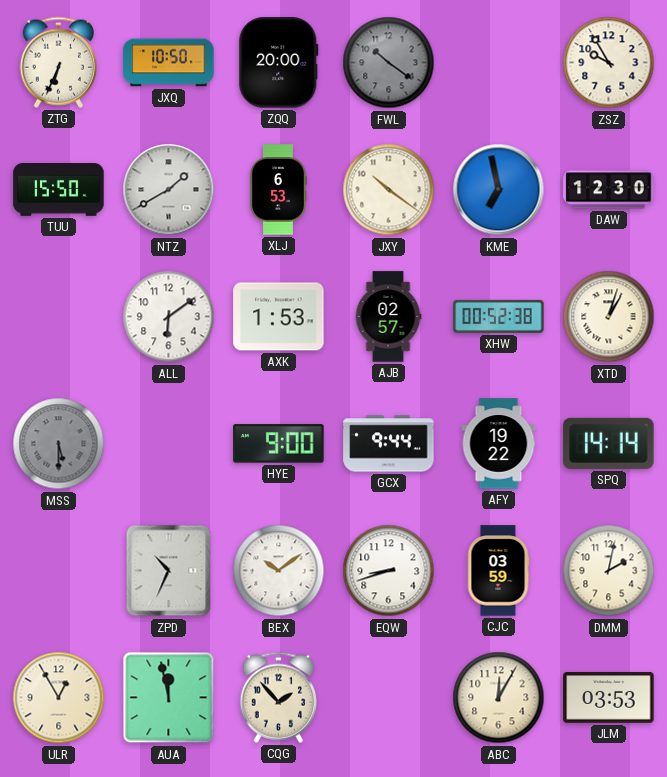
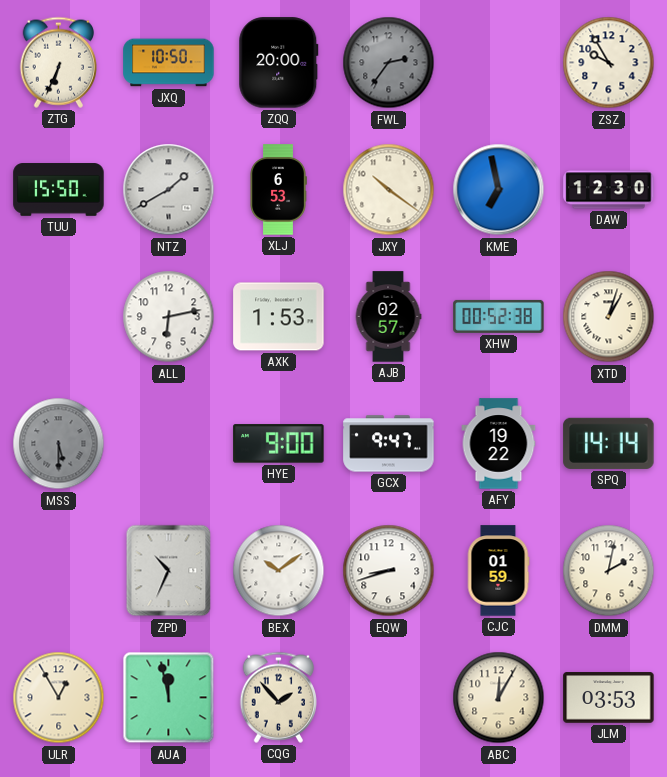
FWL: 10:21 -> 2:36
ALL: 6:09 -> 6:13
GCX: 9:44 -> 9:47
CJC: 03:59 -> 01:59
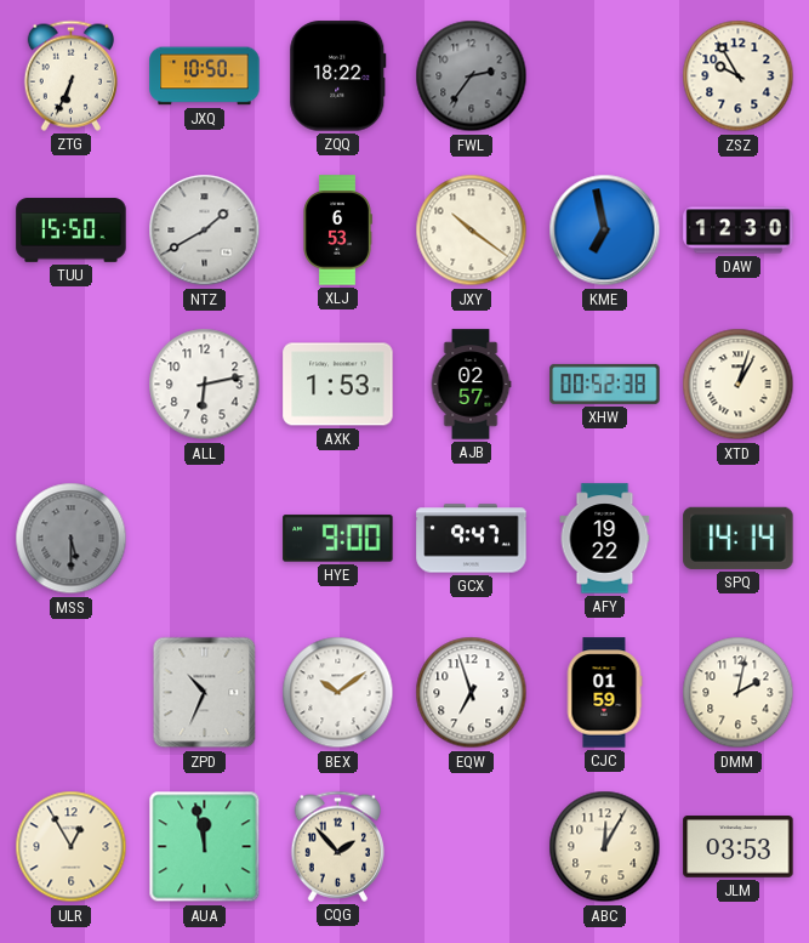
ZQQ: 20:00 -> 18:22
EQW: 8:42 -> 6:57
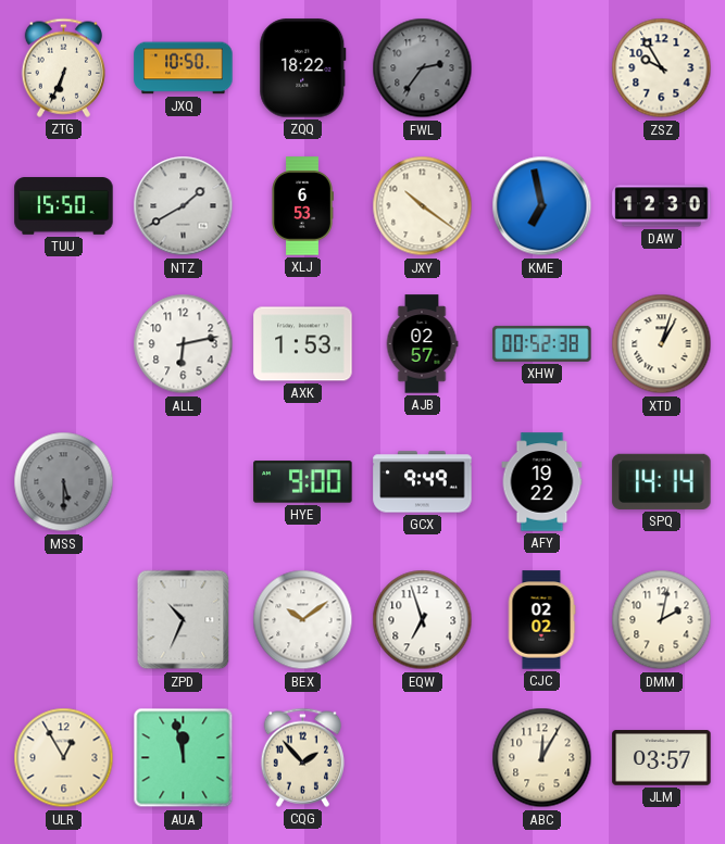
GCX: 9:47 -> 9:49
CJC: 01:59 -> 02:02
JLM: 03:53 -> 03:57
